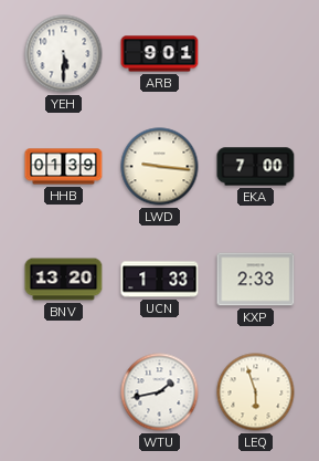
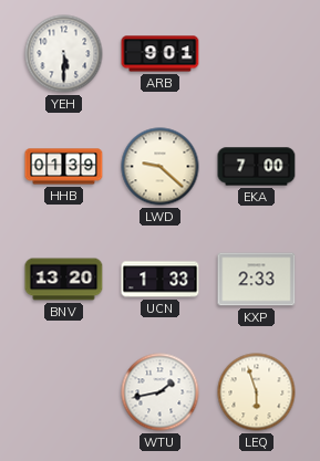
LWD: 9:16 -> 9:22
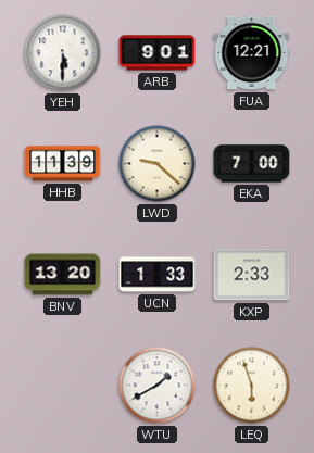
FUA: none -> 12:21
HHB: 01:39 -> 11:39
WTU: 1:43 -> 1:40
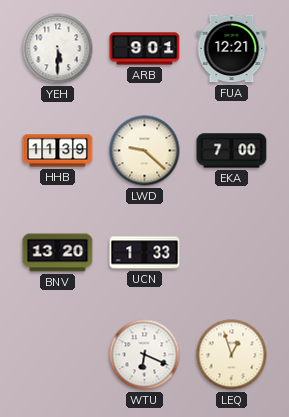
KXP: 2:33 -> none
WTU: 1:40 -> 6:19
LEQ: 5:57 -> 12:57
